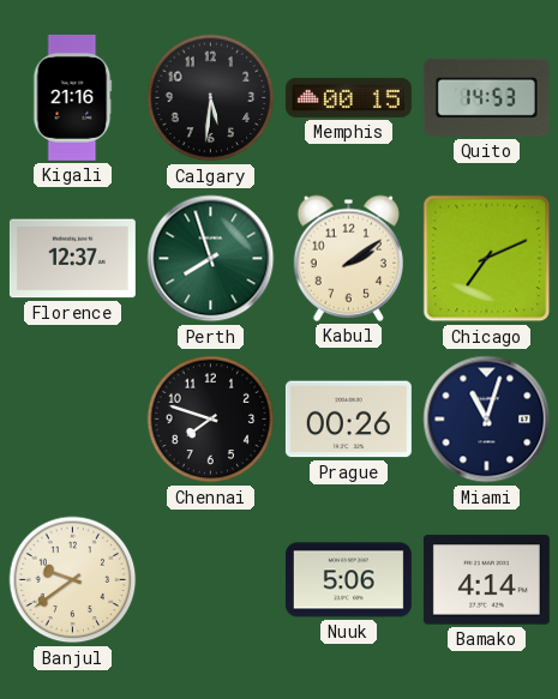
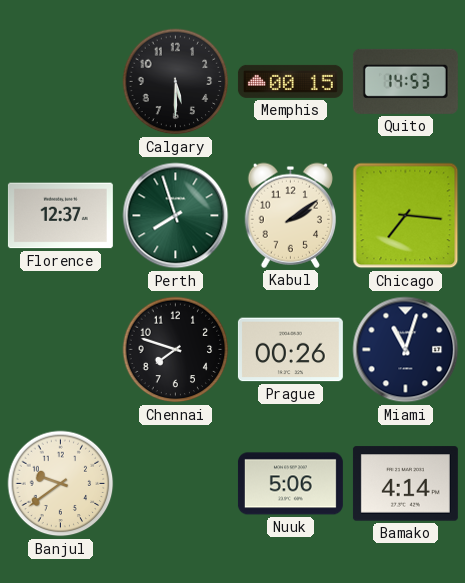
Kigali: 21:16 -> none
Calgary: 5:31 -> 5:30
Chicago: 7:11 -> 7:16
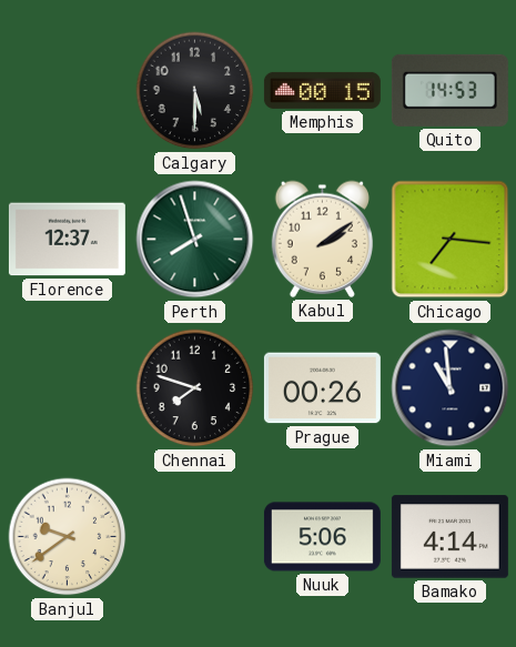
Miami: 11:03 -> 10:59
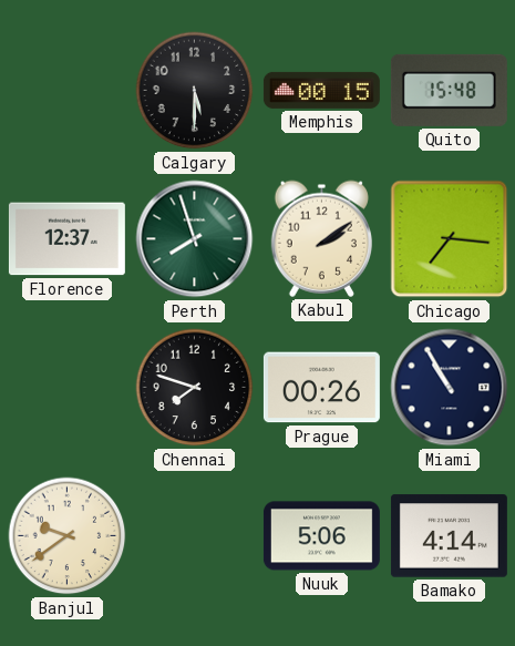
Quito: 14:53 -> 15:48
Miami: 10:59 -> 10:55
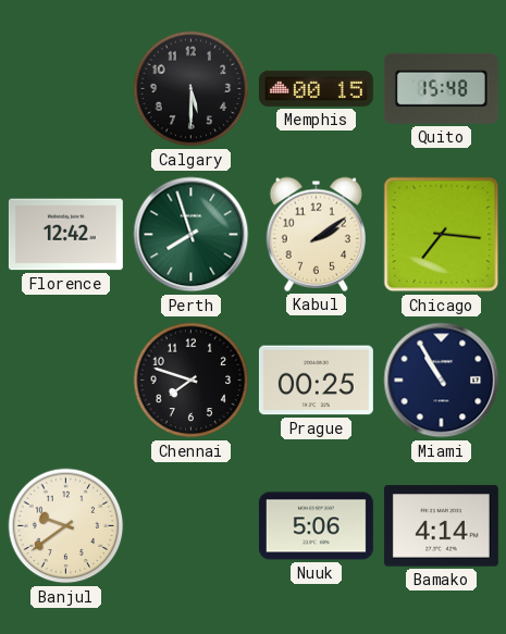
Florence: 12:37 -> 12:42
Prague: 00:26 -> 00:25
